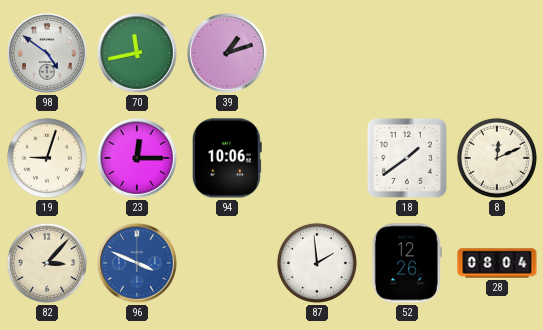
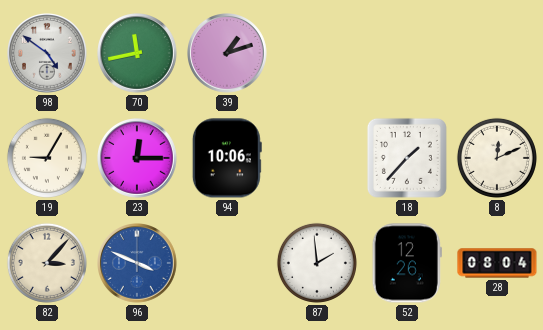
19: 9:03 -> 9:05
18: 1:39 -> 1:37
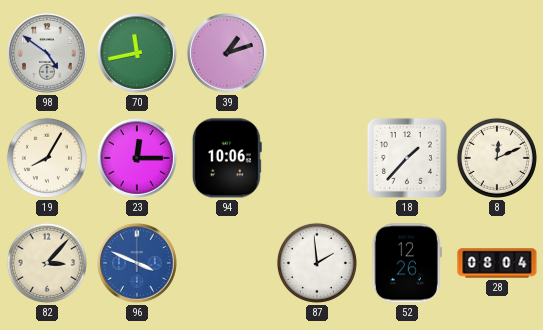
19: 9:05 -> 8:05
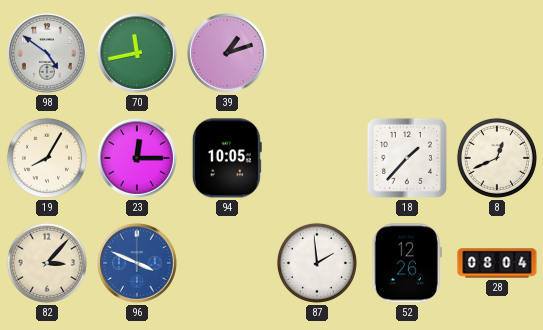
94: 10:06 -> 10:05
8: 12:11 -> 12:41
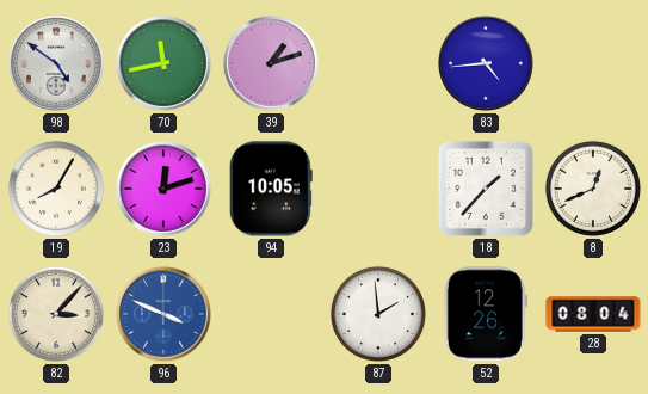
83: none -> 4:44
23: 12:15 -> 12:12
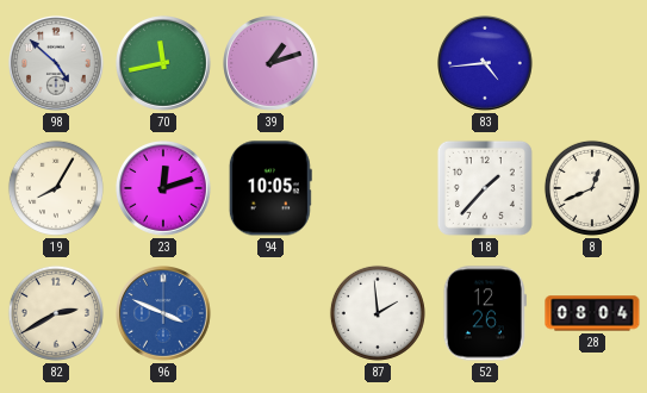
98: 4:51 -> 4:52
82: 3:07 -> 2:40
